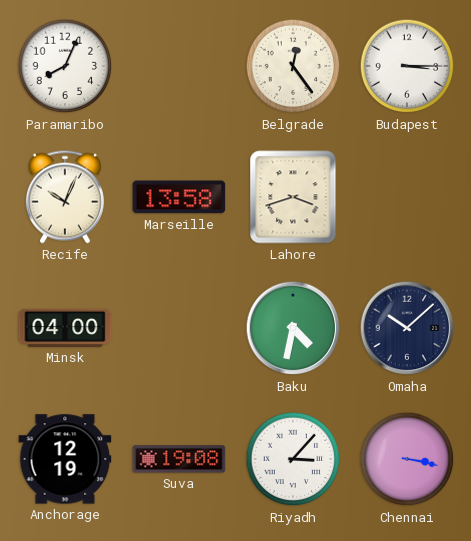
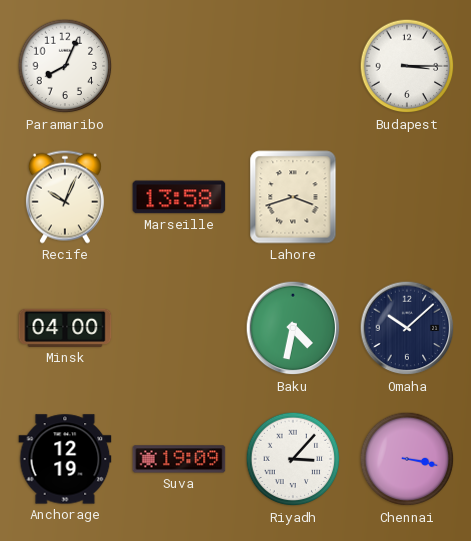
Belgrade: 12:24 -> none
Suva: 19:08 -> 19:09
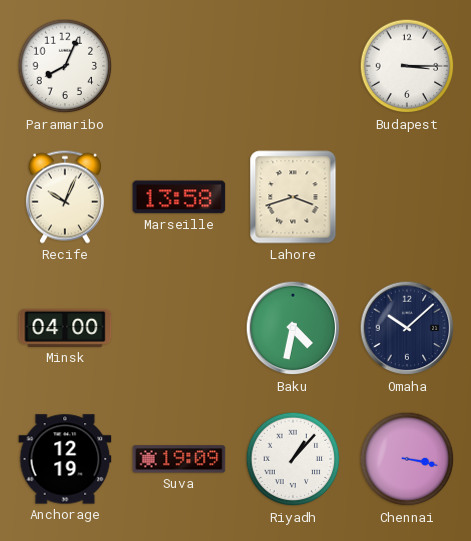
Riyadh: 3:07 -> 1:07
